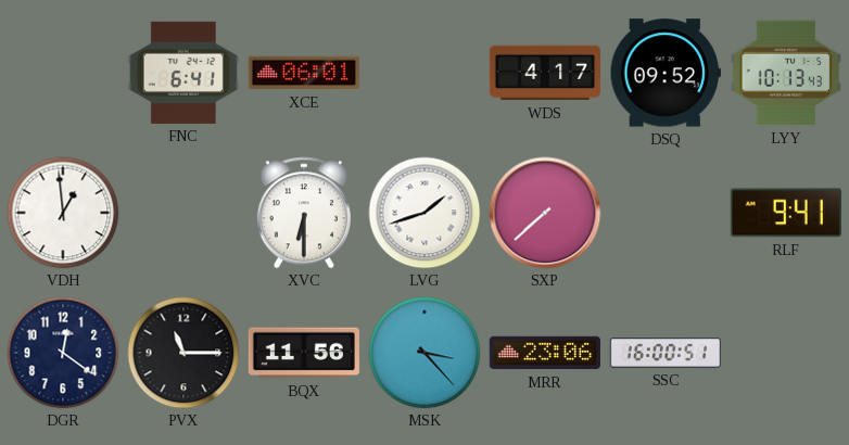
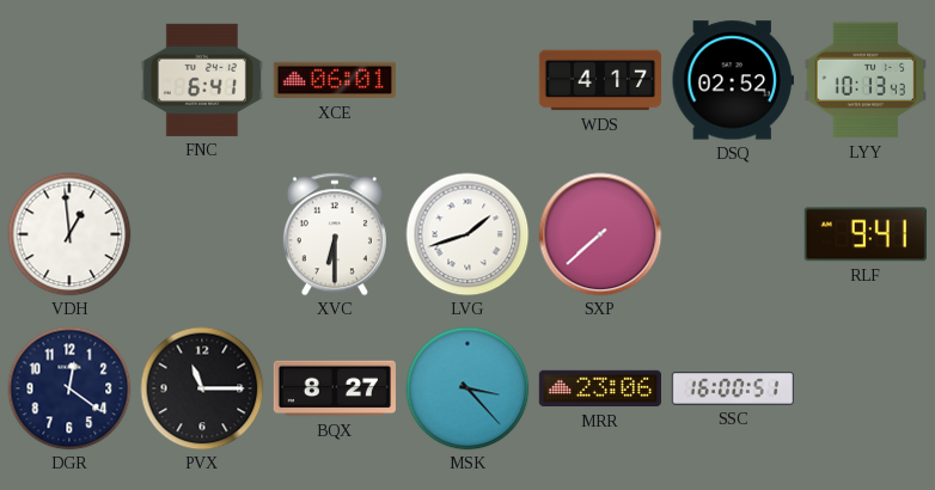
DSQ: 09:52 -> 02:52
BQX: 11:56 -> 8:27
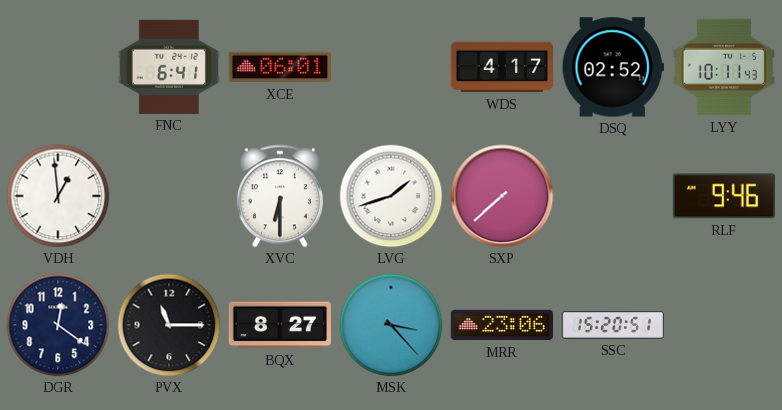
LYY: 10:13 -> 10:11
RLF: 9:41 -> 9:46
SSC: 16:00 -> 15:20
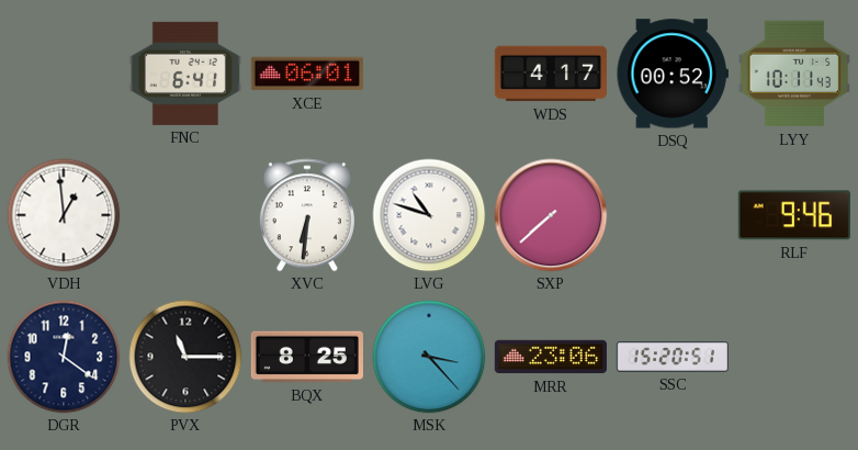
DSQ: 02:52 -> 00:52
XVC: 6:30 -> 6:31
LVG: 1:42 -> 10:48
BQX: 8:27 -> 8:25
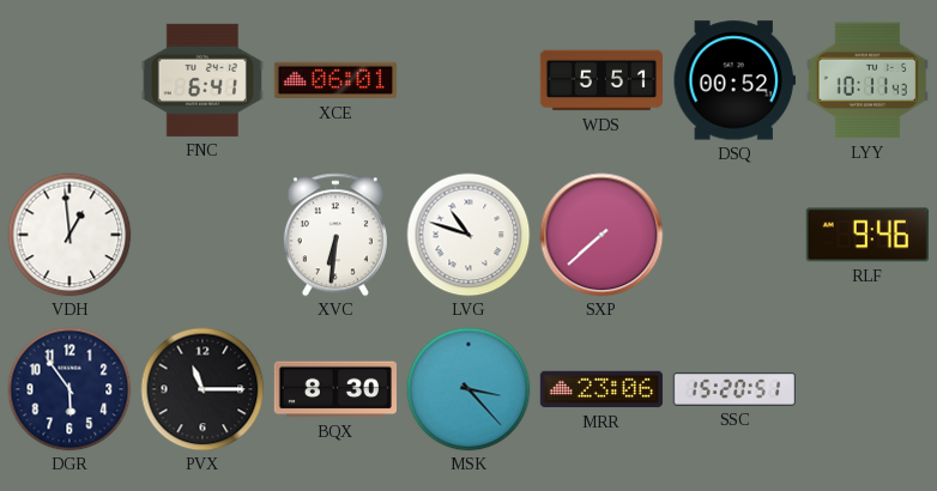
WDS: 4:17 -> 5:51
DGR: 12:21 -> 5:54
BQX: 8:25 -> 8:30
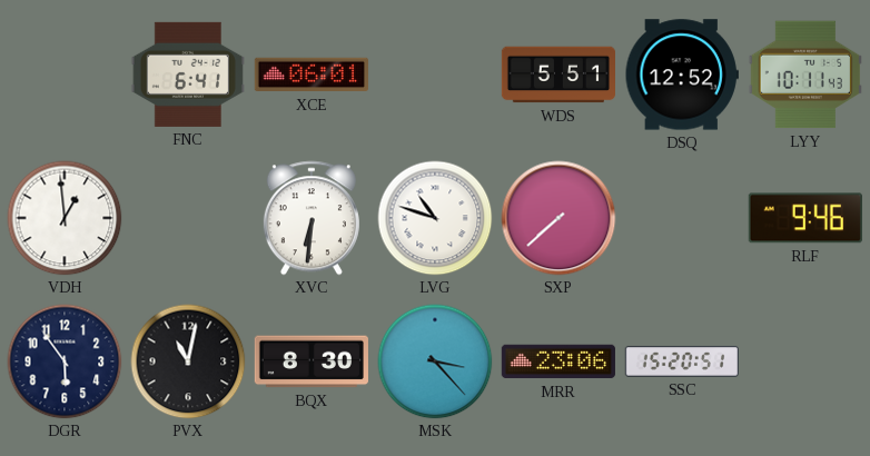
DSQ: 00:52 -> 12:52
PVX: 11:15 -> 11:02
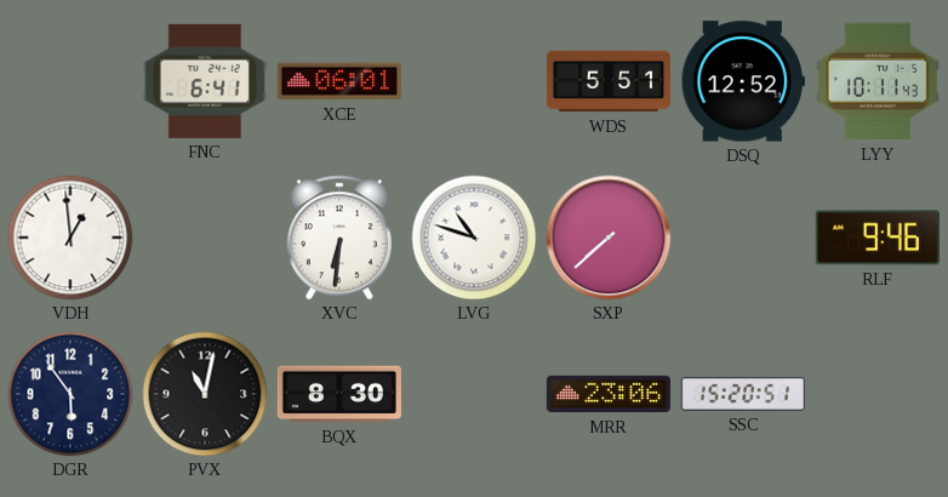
MSK: 3:23 -> none
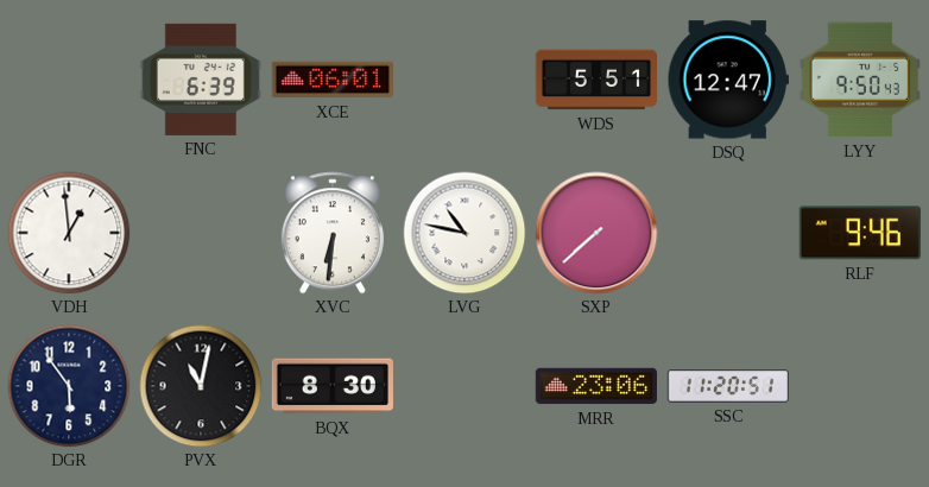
FNC: 6:41 -> 6:39
DSQ: 12:52 -> 12:47
LYY: 10:11 -> 9:50
LVG: 10:48 -> 10:47
SSC: 15:20 -> 11:20
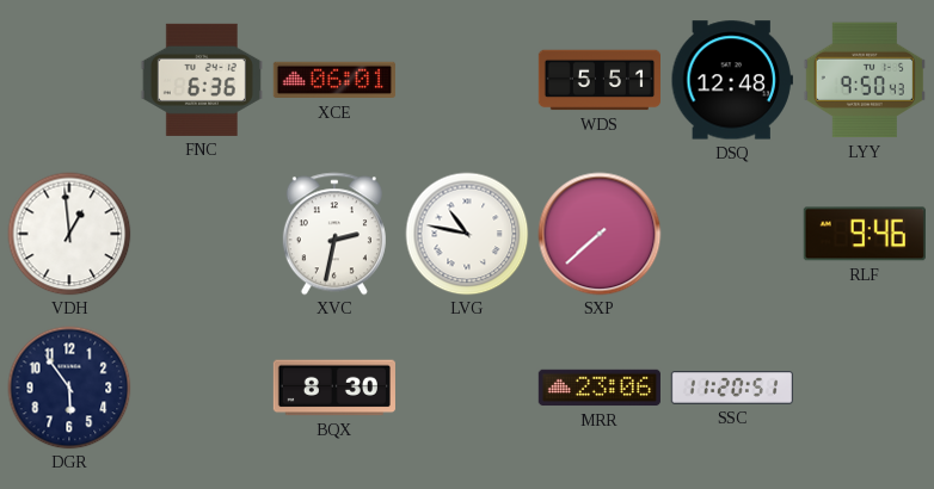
FNC: 6:39 -> 6:36
DSQ: 12:47 -> 12:48
XVC: 6:31 -> 2:32
PVX: 11:02 -> none
